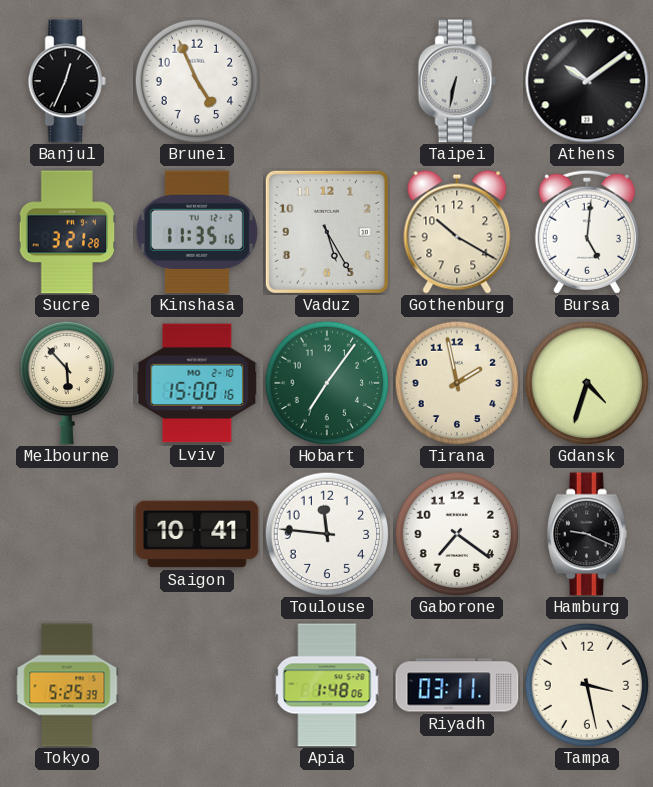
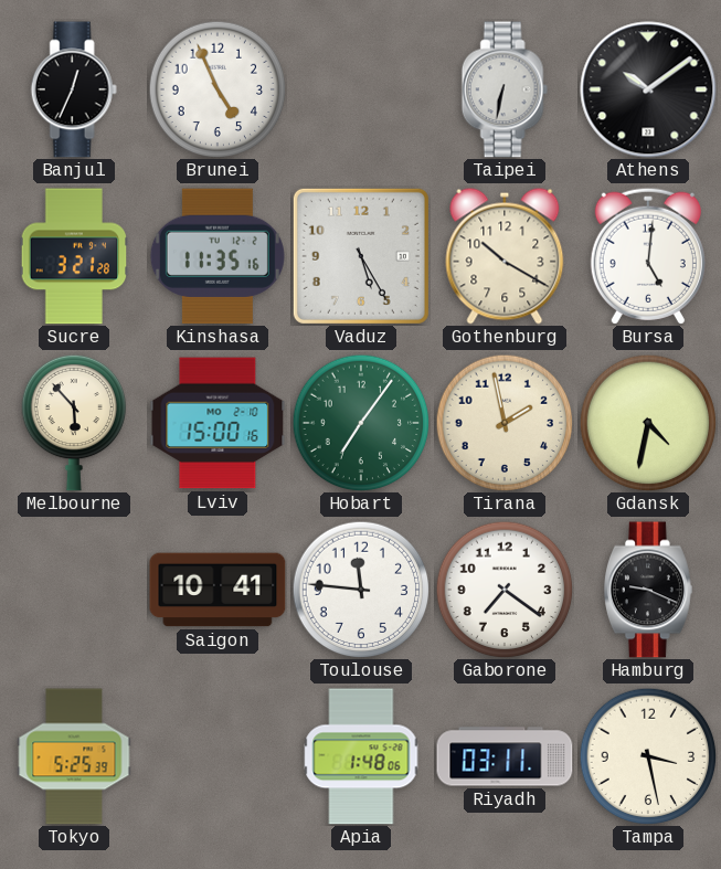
Gdansk: 4:33 -> 4:32
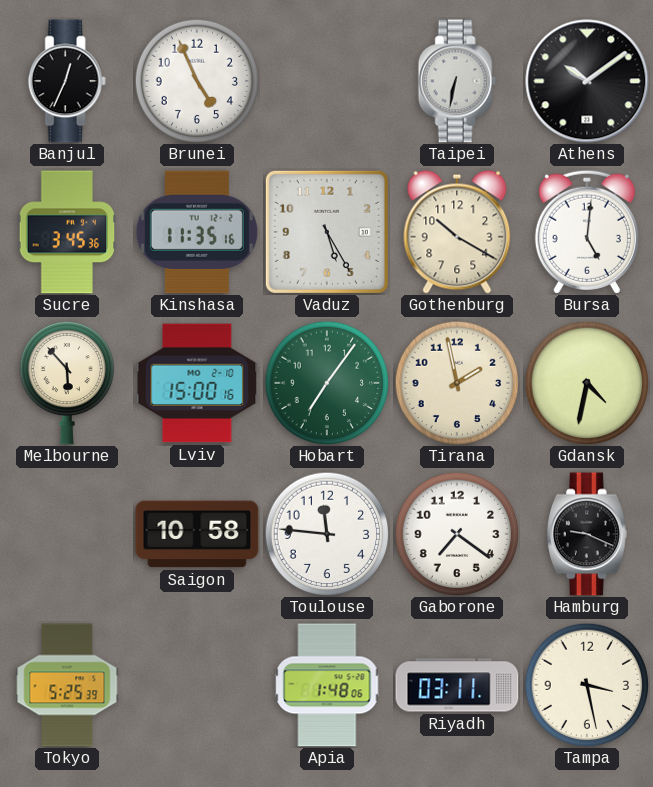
Sucre: 3:21 -> 3:45
Saigon: 10:41 -> 10:58
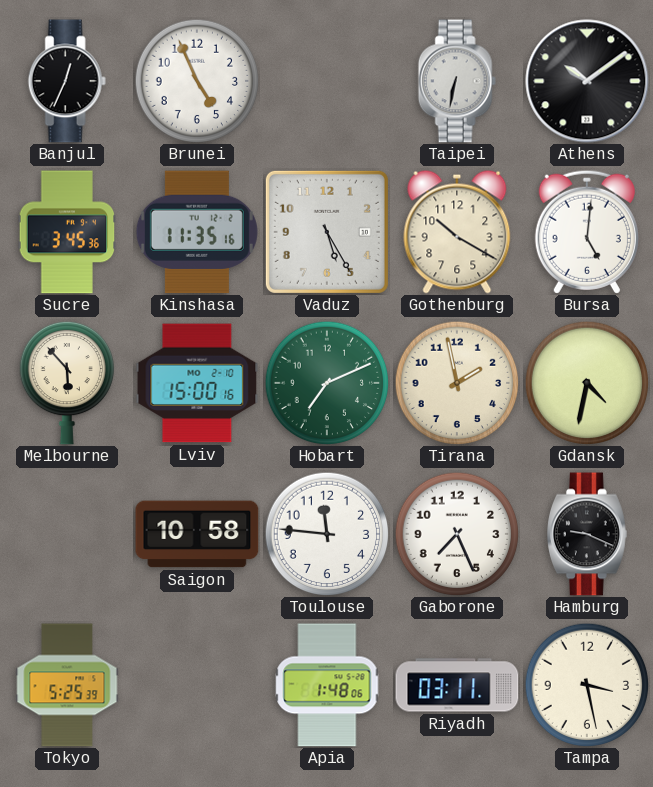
Hobart: 7:06 -> 7:11
Gaborone: 7:21 -> 7:26
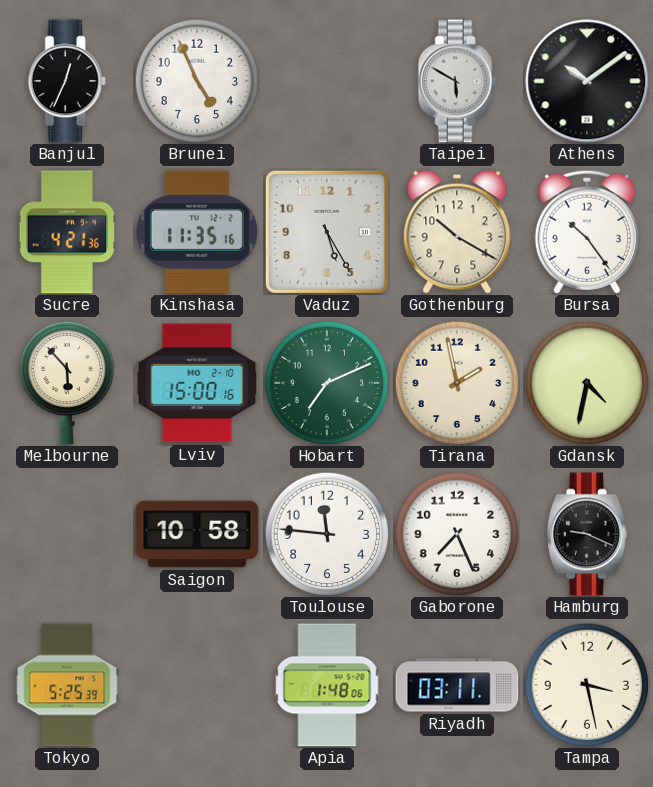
Taipei: 6:32 -> 5:50
Sucre: 3:45 -> 4:21
Bursa: 5:01 -> 10:24
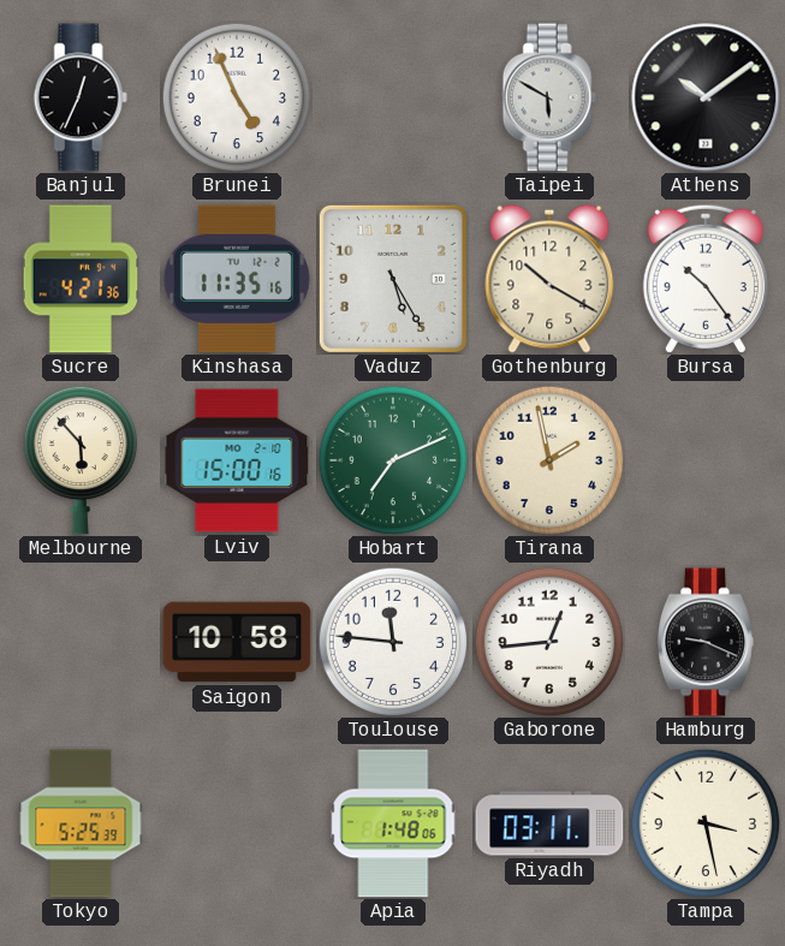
Gdansk: 4:32 -> none
Gaborone: 7:26 -> 12:44
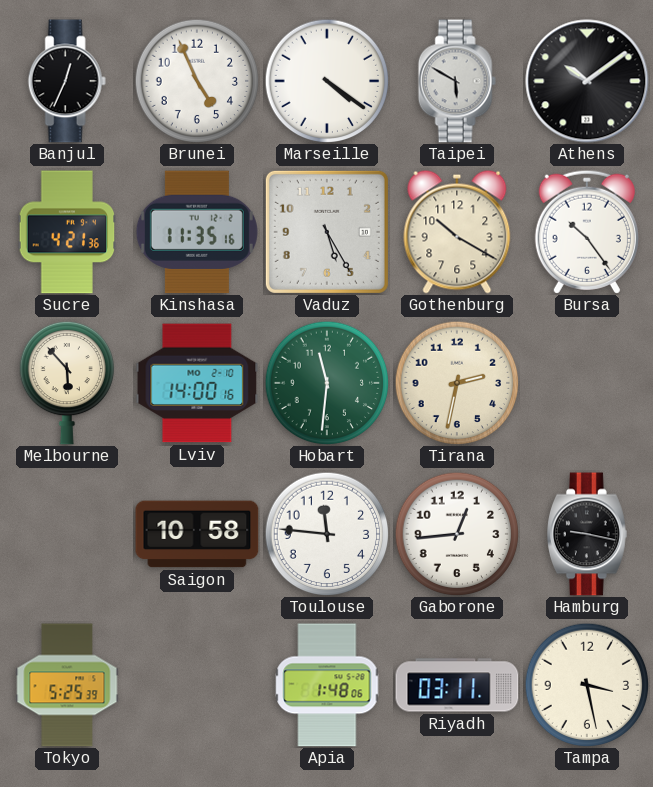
Marseille: none -> 4:21
Lviv: 15:00 -> 14:00
Hobart: 7:11 -> 11:31
Tirana: 1:58 -> 2:32
Hamburg: 9:19 -> 9:17
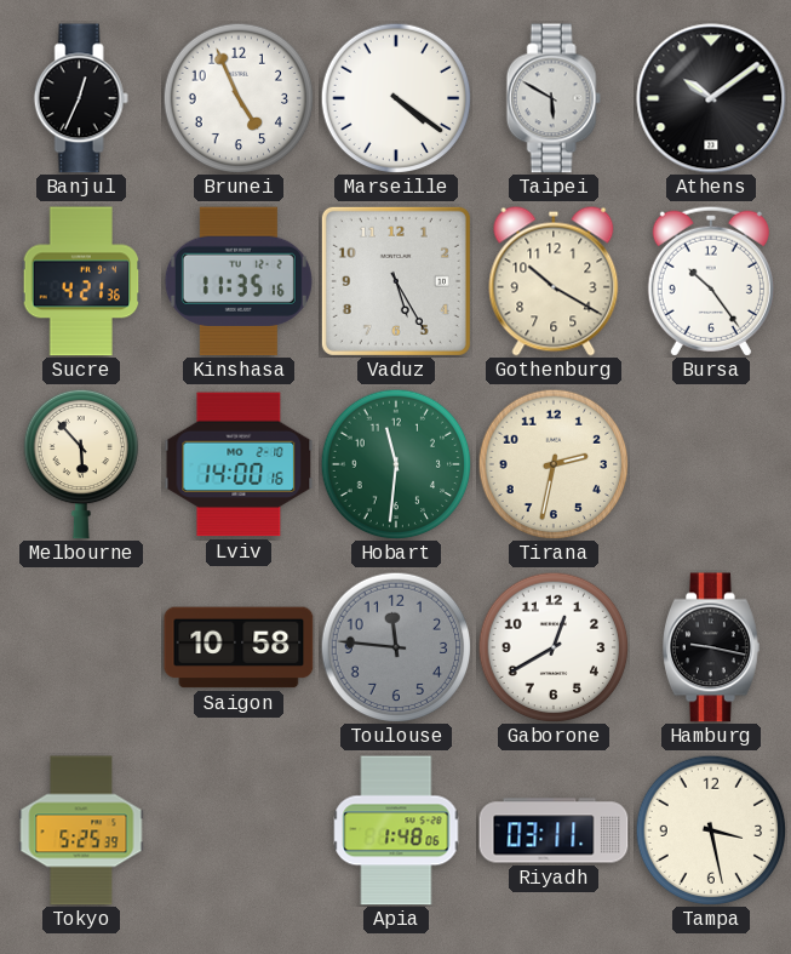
Toulouse dial: white -> grey
Gaborone: 12:44 -> 12:40
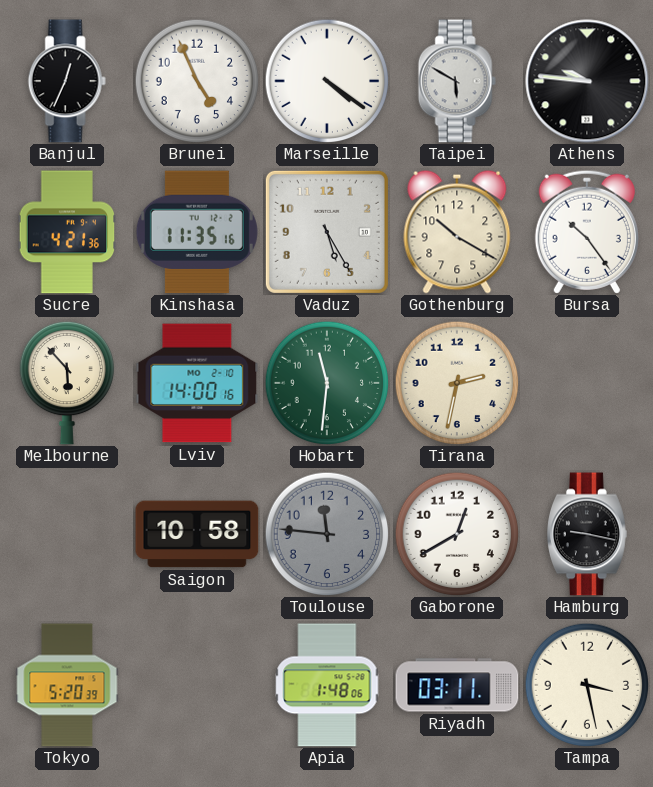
Athens: 10:09 -> 9:46
Tokyo: 5:25 -> 5:20
